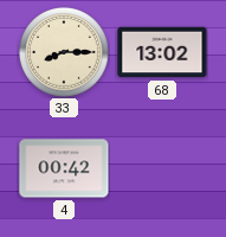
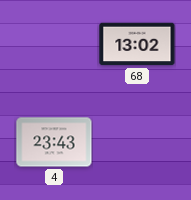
33: 8:15 -> none
4: 00:42 -> 23:43
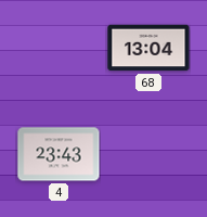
68: 13:02 -> 13:04
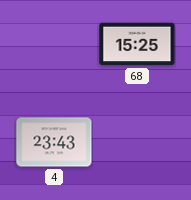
68: 13:04 -> 15:25
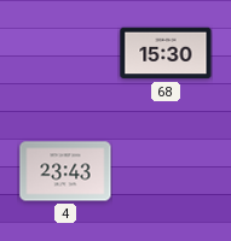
68: 15:25 -> 15:30
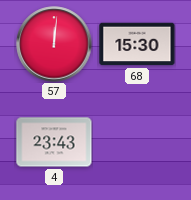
57: none -> 12:01
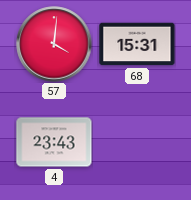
57: 12:01 -> 4:01
68: 15:30 -> 15:31
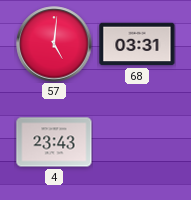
57: 4:01 -> 5:01
68: 15:31 -> 03:31
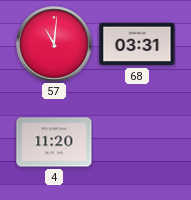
57: 5:01 -> 11:01
4: 23:43 -> 11:20
